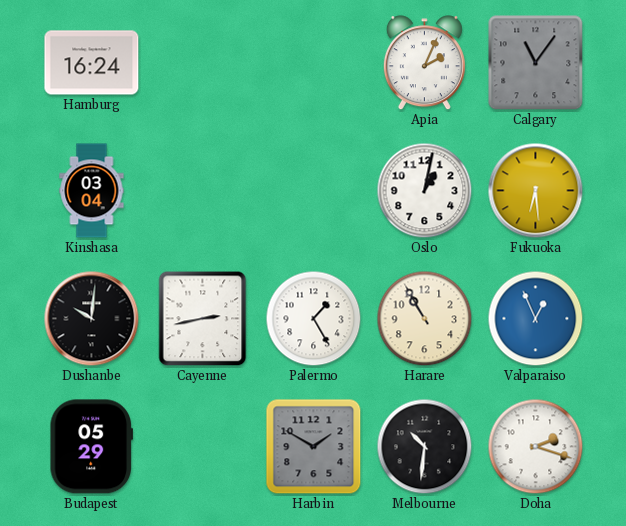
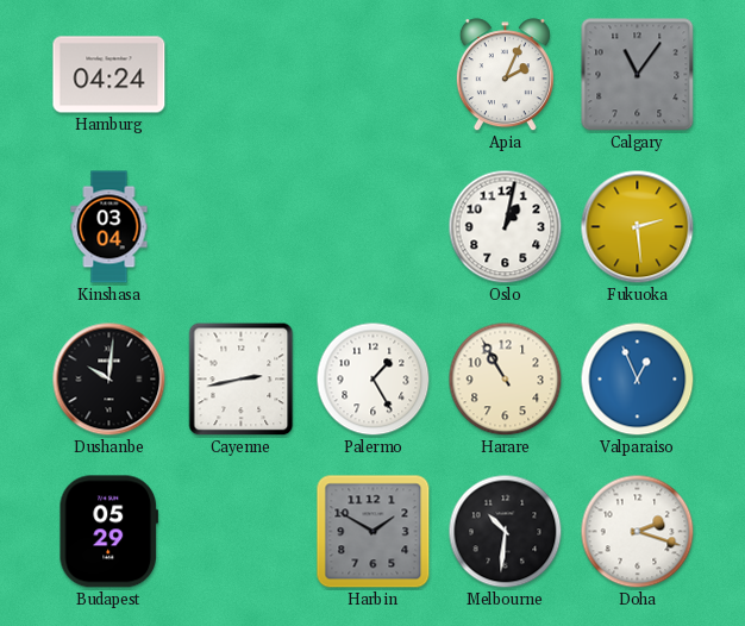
Hamburg: 16:24 -> 04:24
Fukuoka: 6:29 -> 2:29
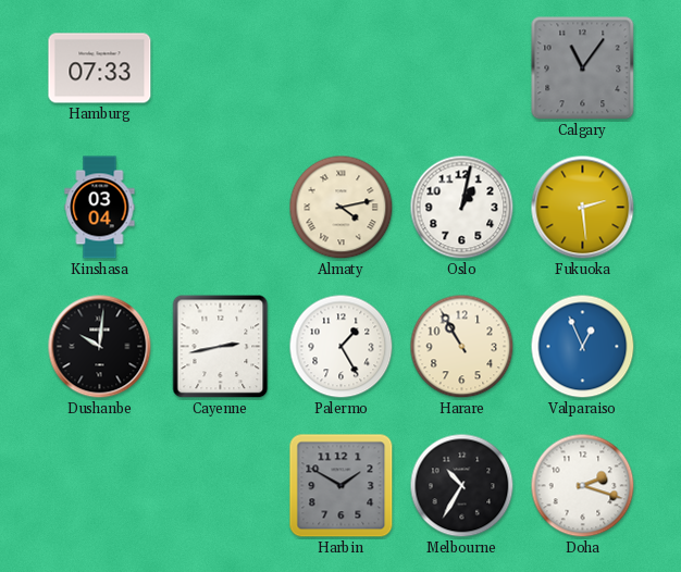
Hamburg: 04:24 -> 07:33
Apia: 2:04 -> none
Almaty: none -> 4:13
Budapest: 05:29 -> none
Melbourne: 10:31 -> 10:35
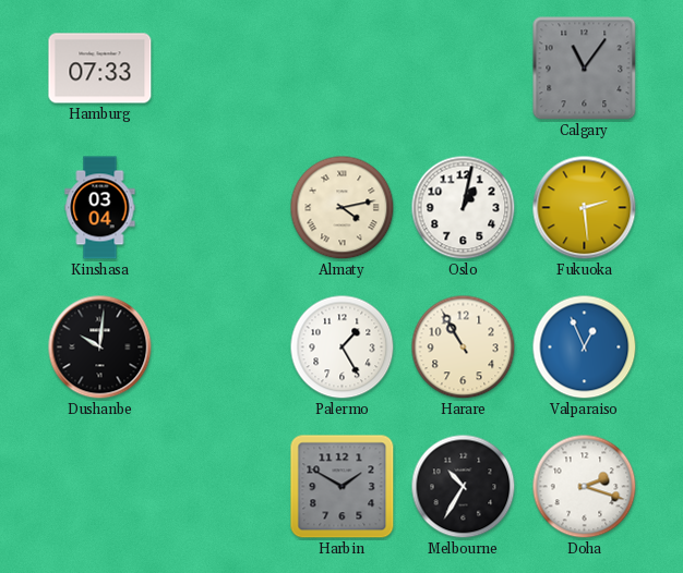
Cayenne: 2:43 -> none
